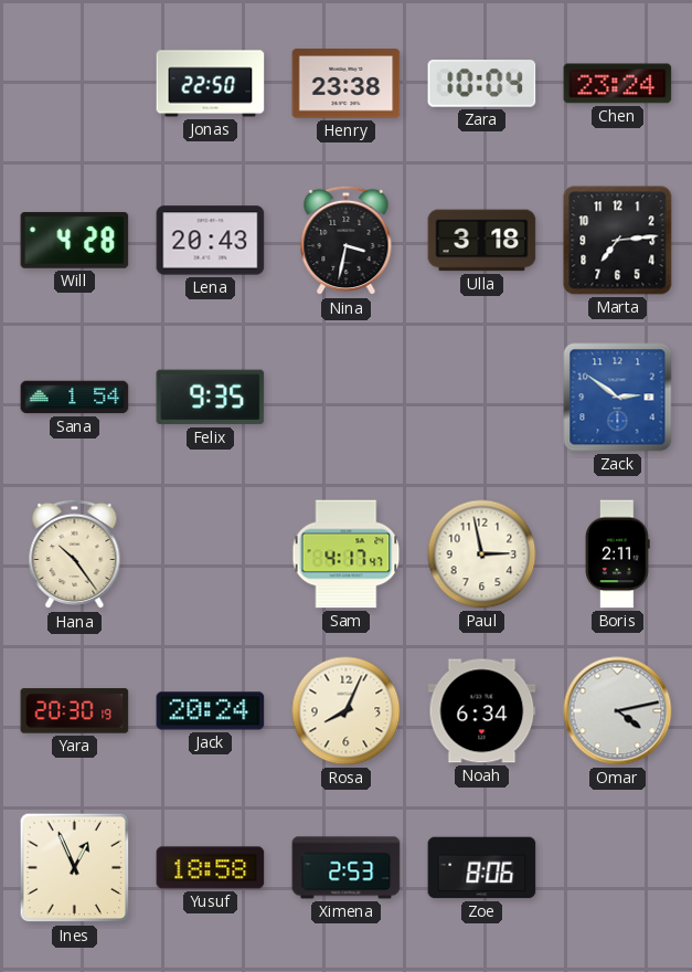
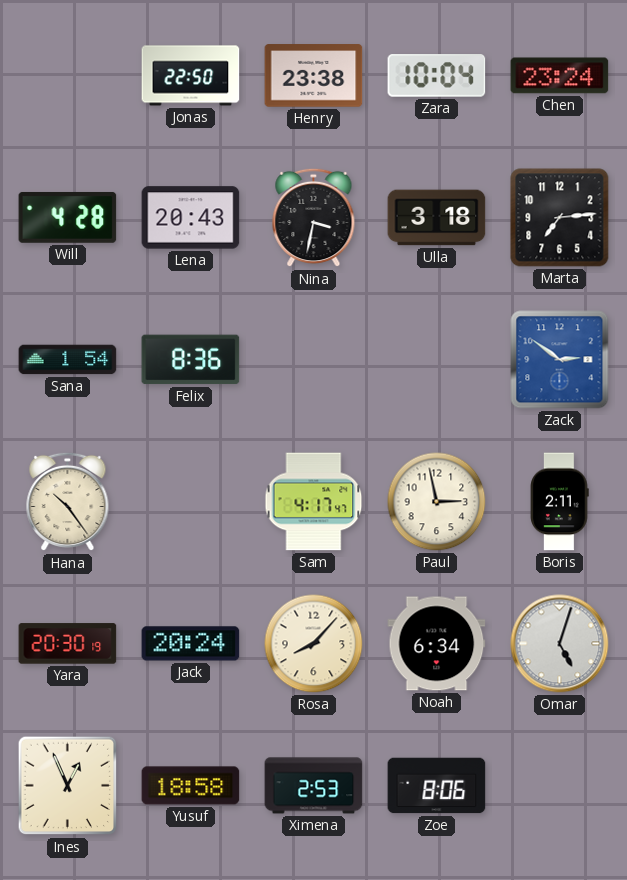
Felix: 9:35 -> 8:36
Rosa: 8:04 -> 8:07
Omar: 4:13 -> 5:03
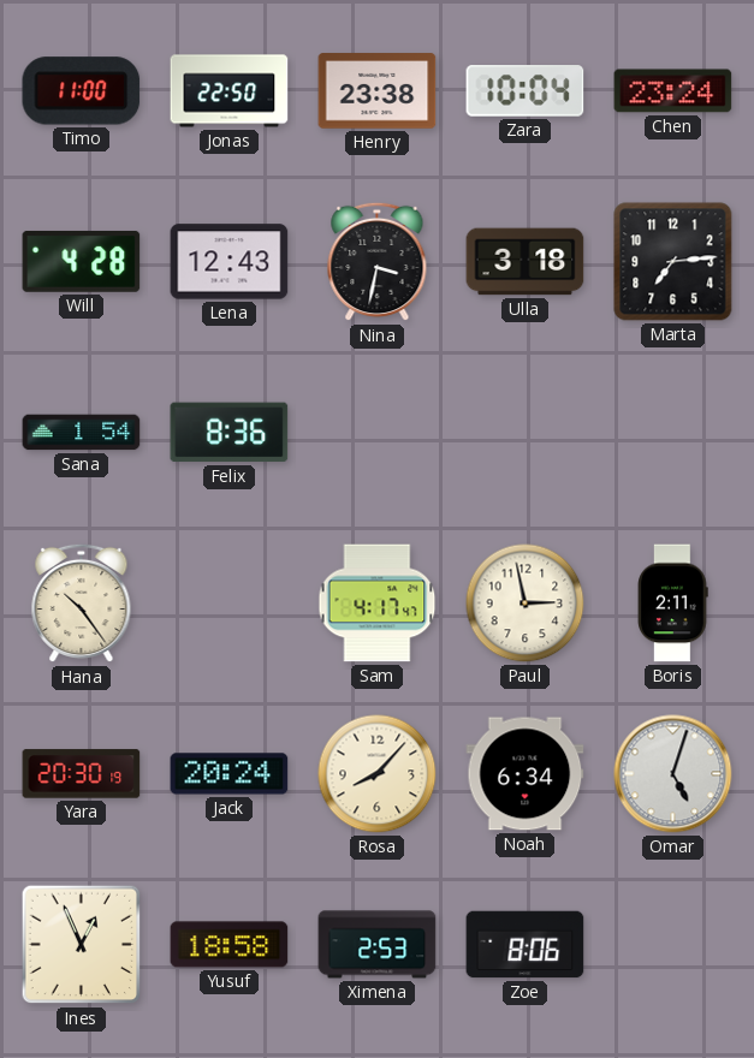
Timo: none -> 11:00
Lena: 20:43 -> 12:43
Zack: 2:51 -> none
